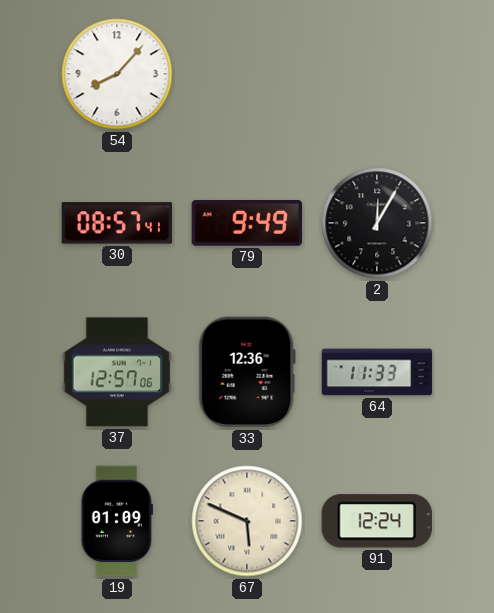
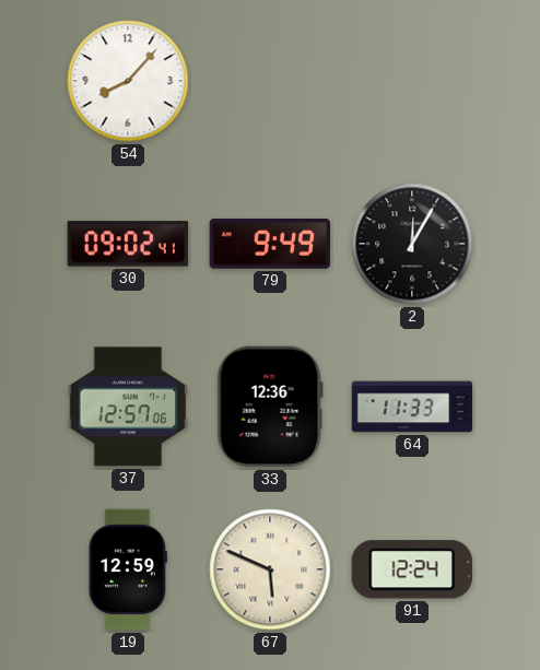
30: 08:57 -> 09:02
19: 01:09 -> 12:59
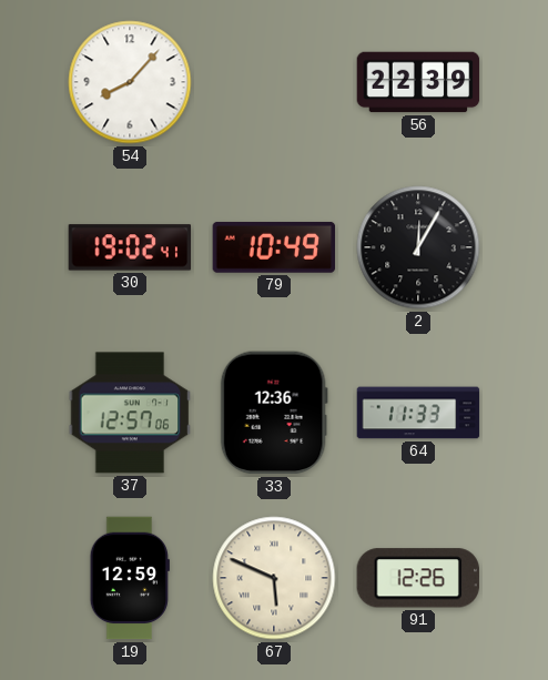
56: none -> 22:39
30: 09:02 -> 19:02
79: 9:49 -> 10:49
91: 12:24 -> 12:26
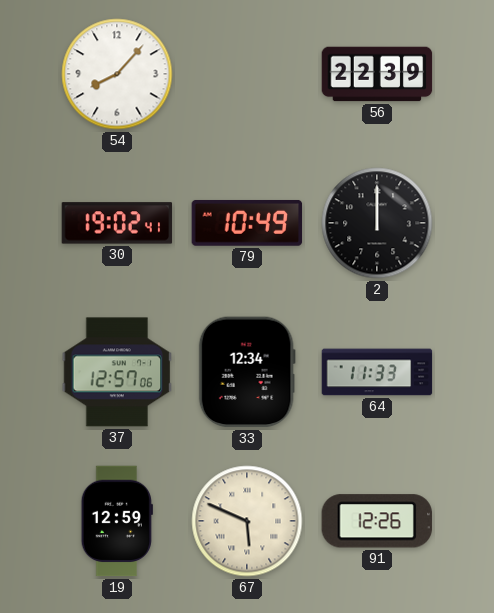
2: 12:05 -> 12:00
33: 12:36 -> 12:34
